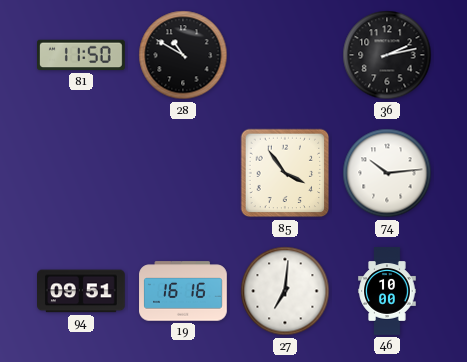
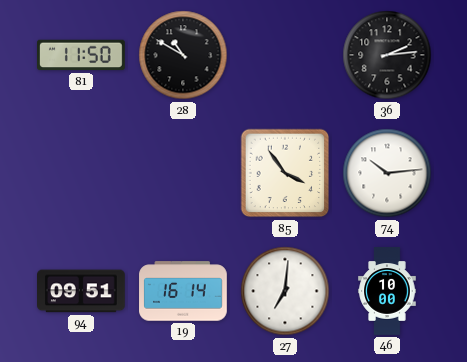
36: 2:13 -> 2:14
19: 16:16 -> 16:14
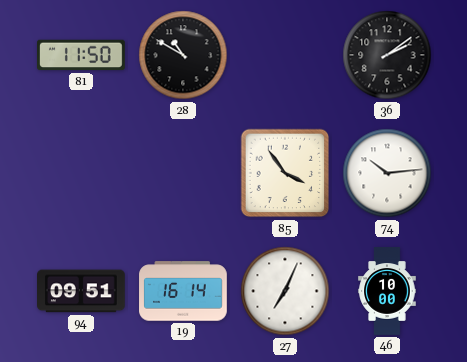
36: 2:14 -> 2:09
27: 7:01 -> 7:04
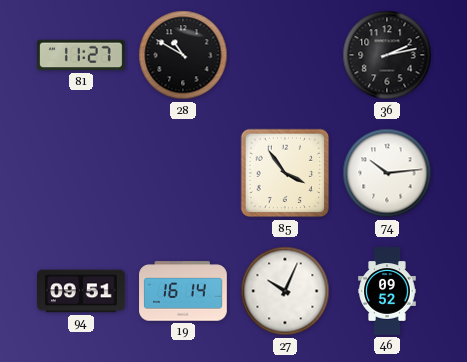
81: 11:50 -> 11:27
36: 2:09 -> 2:13
27: 7:04 -> 10:04
46: 10:00 -> 09:52
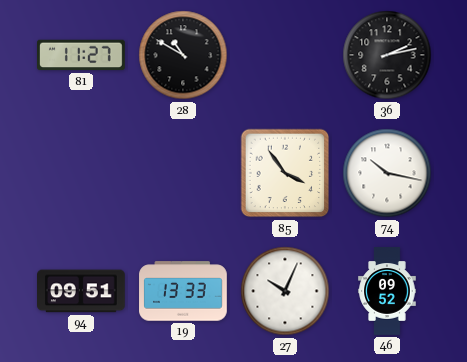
74: 10:14 -> 10:17
19: 16:14 -> 13:33
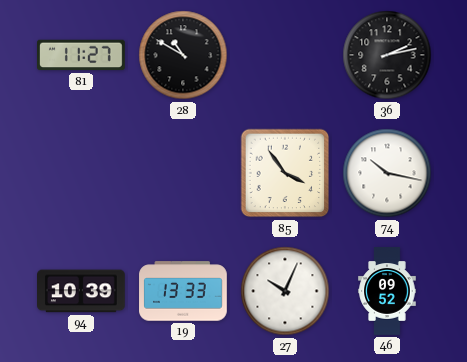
94: 09:51 -> 10:39
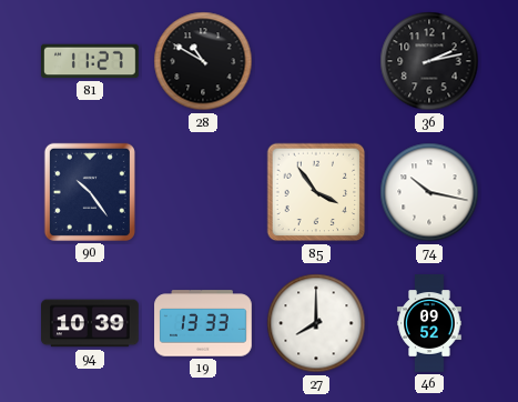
90: none -> 10:24
27: 10:04 -> 8:00
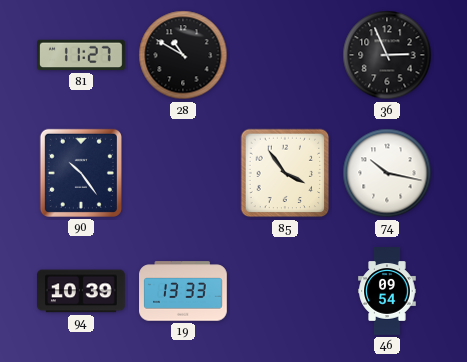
36: 2:13 -> 2:56
27: 8:00 -> none
46: 09:52 -> 09:54
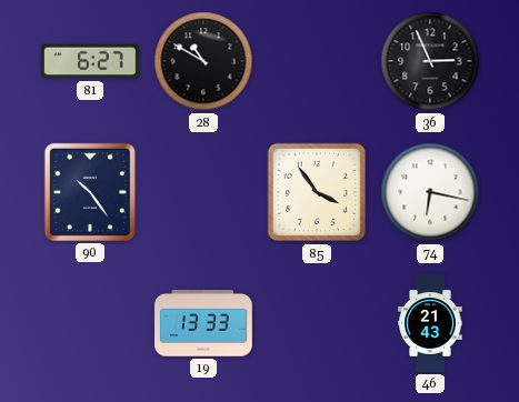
81: 11:27 -> 6:27
74: 10:17 -> 6:17
94: 10:39 -> none
46: 09:54 -> 21:43
